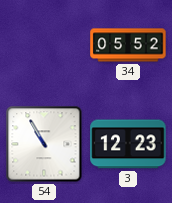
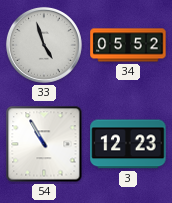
33: none -> 4:57
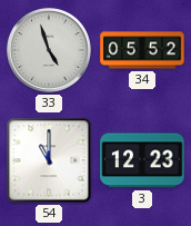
54: 10:55 -> 11:00
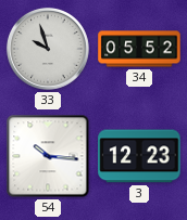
33: 4:57 -> 9:57
54: 11:00 -> 10:16
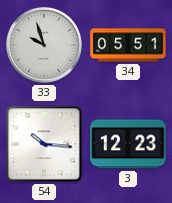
34: 05:52 -> 05:51
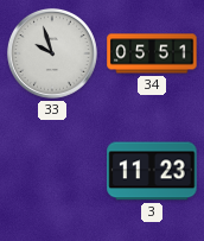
54: 10:16 -> none
3: 12:23 -> 11:23
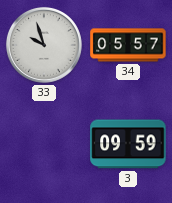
34: 05:51 -> 05:57
3: 11:23 -> 09:59
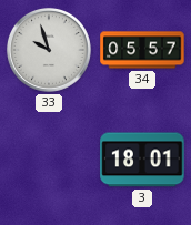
3: 09:59 -> 18:01
